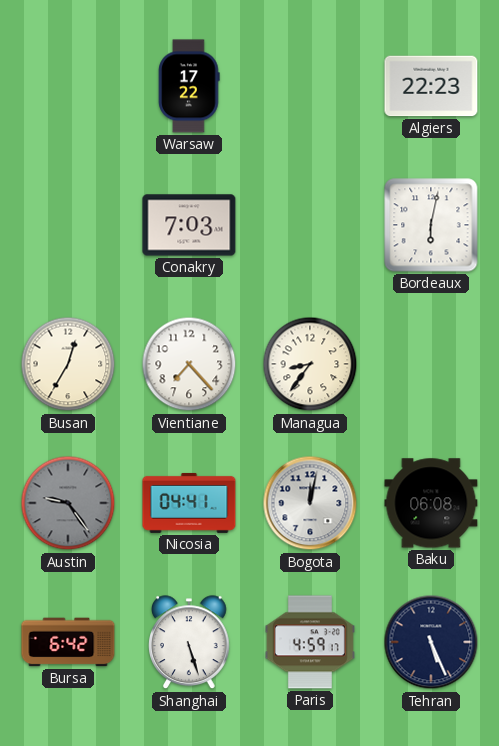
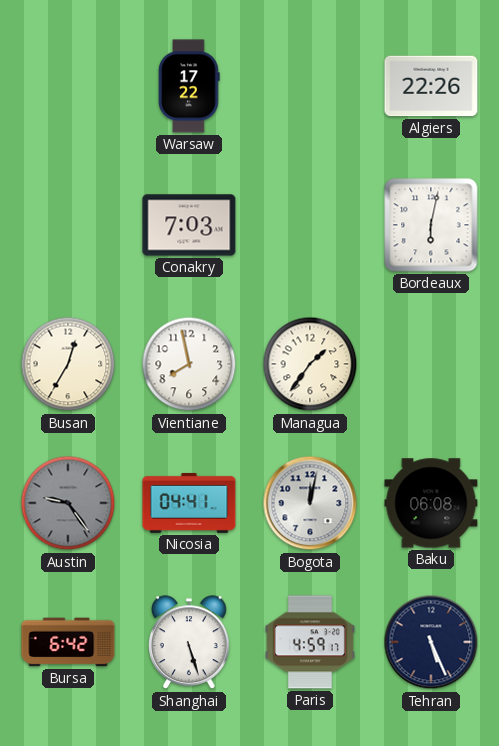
Algiers: 22:23 -> 22:26
Vientiane: 7:23 -> 7:58
Managua: 8:36 -> 1:36
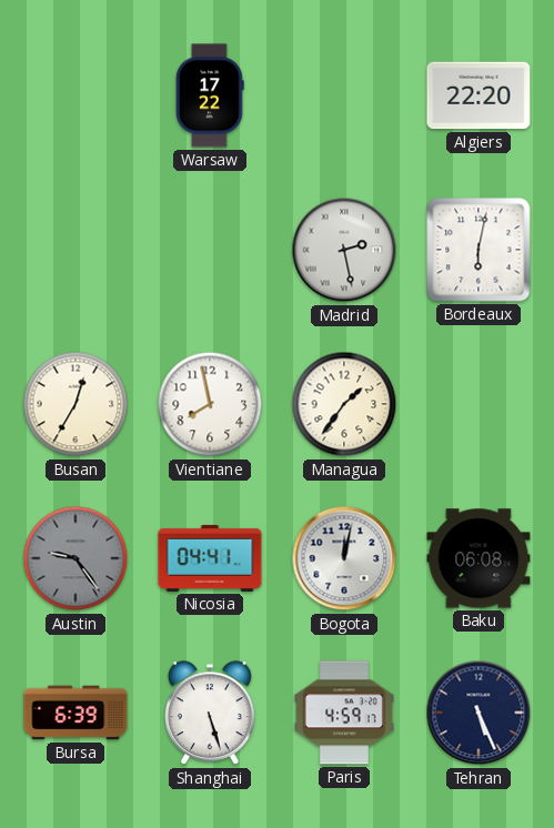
Algiers: 22:26 -> 22:20
Conakry: 7:03 -> none
Madrid: none -> 2:28
Bursa: 6:42 -> 6:39
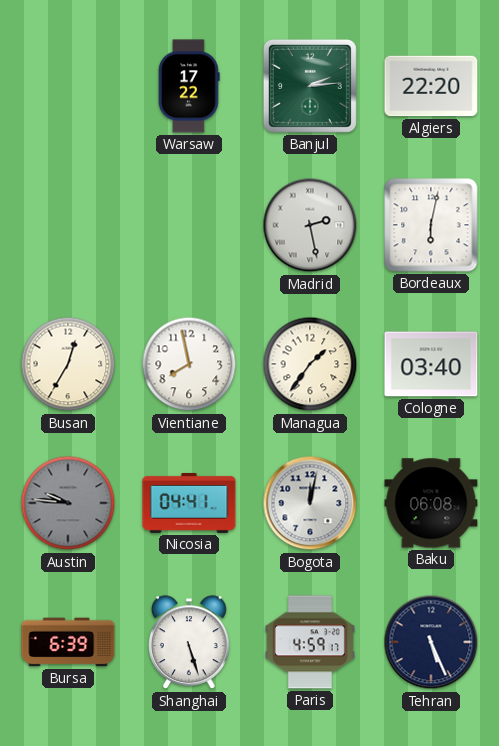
Banjul: none -> 2:14
Cologne: none -> 03:40
Austin: 9:24 -> 9:46
